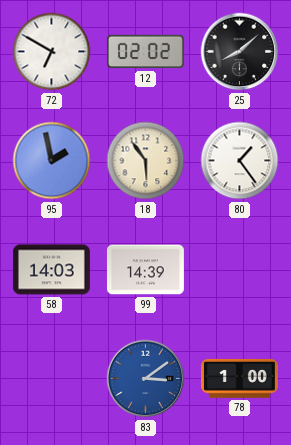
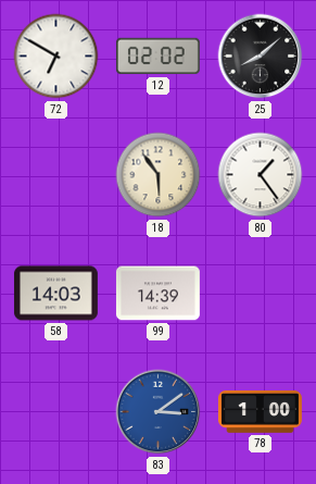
95: 1:58 -> none
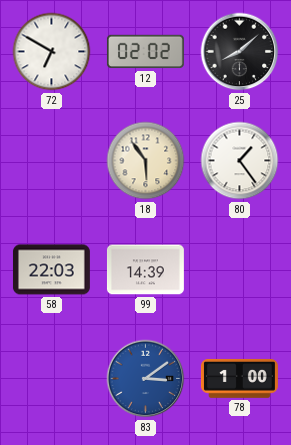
58: 14:03 -> 22:03
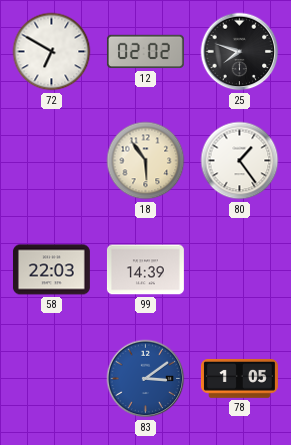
25: 8:08 -> 7:48
78: 1:00 -> 1:05
